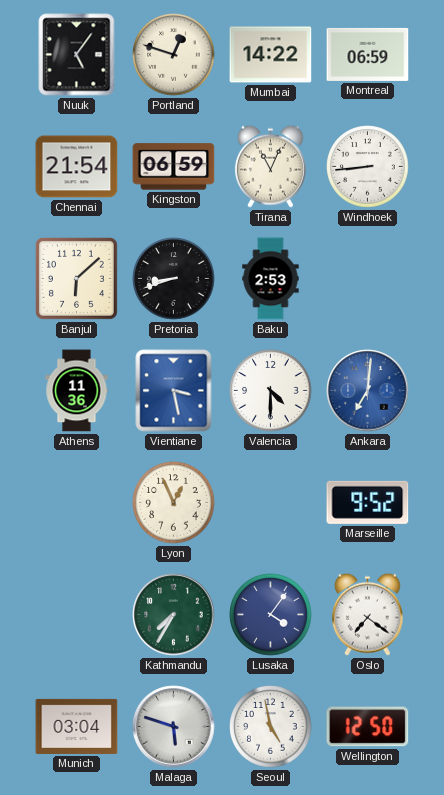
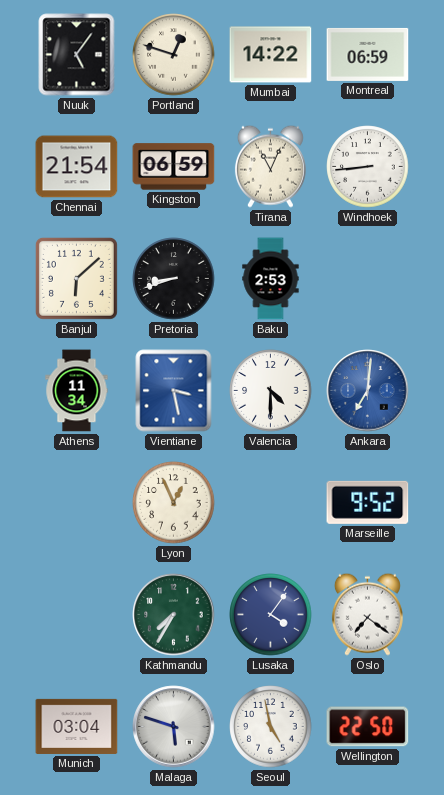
Athens: 11:36 -> 11:34
Wellington: 12:50 -> 22:50
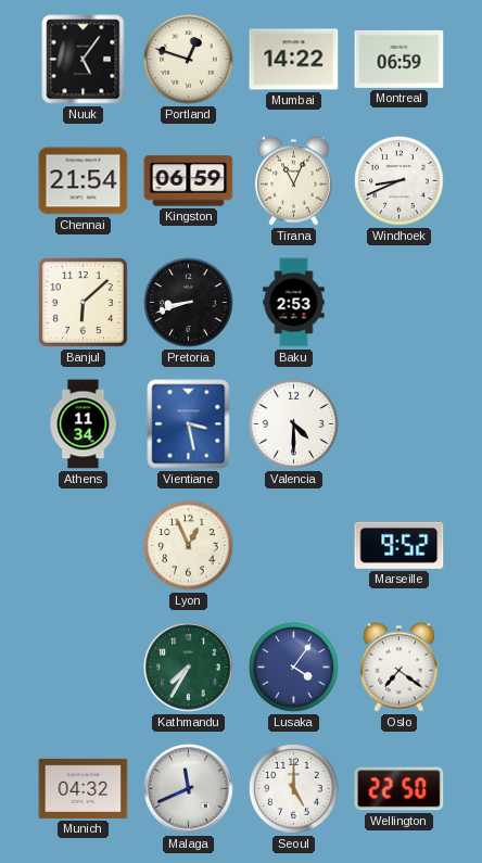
Windhoek: 8:44 -> 8:41
Ankara: 7:01 -> none
Munich: 03:04 -> 04:32
Malaga: 5:48 -> 11:41
Seoul: 4:58 -> 5:00
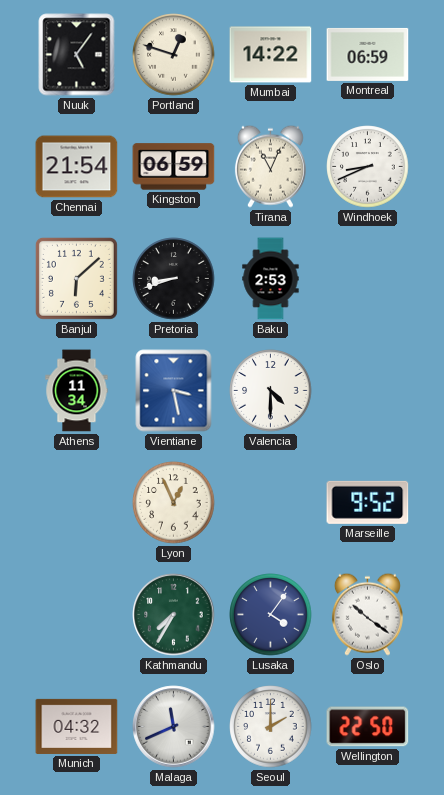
Oslo: 7:21 -> 10:21
Seoul: 5:00 -> 2:00
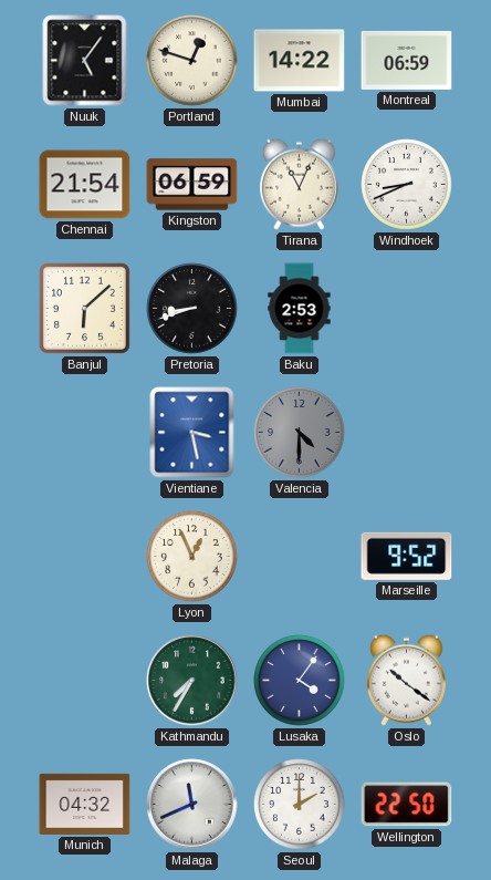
Athens: 11:34 -> none
Valencia dial: white -> grey
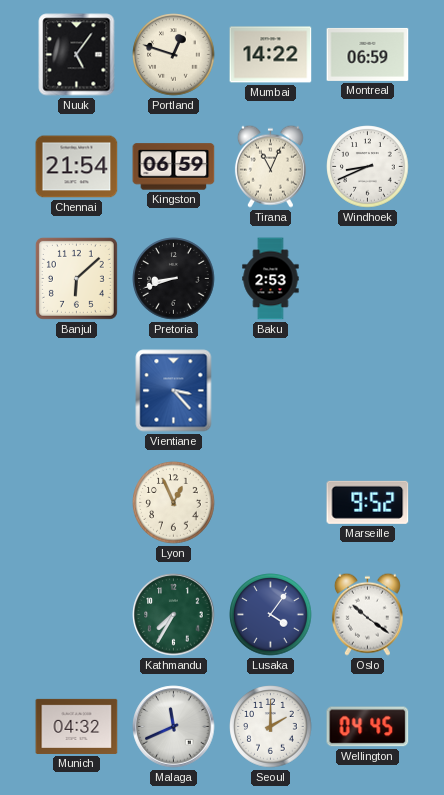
Vientiane: 3:28 -> 3:23
Valencia: 4:30 -> none
Wellington: 22:50 -> 04:45
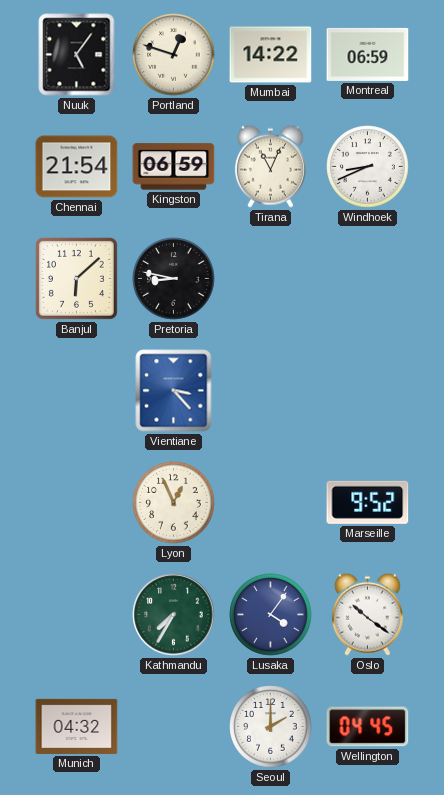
Pretoria: 8:42 -> 8:47
Baku: 2:53 -> none
Malaga: 11:41 -> none
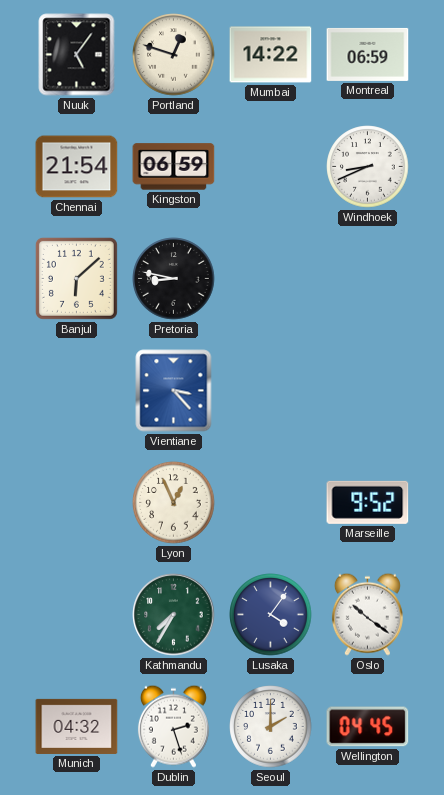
Tirana: 11:04 -> none
Dublin: none -> 2:27
